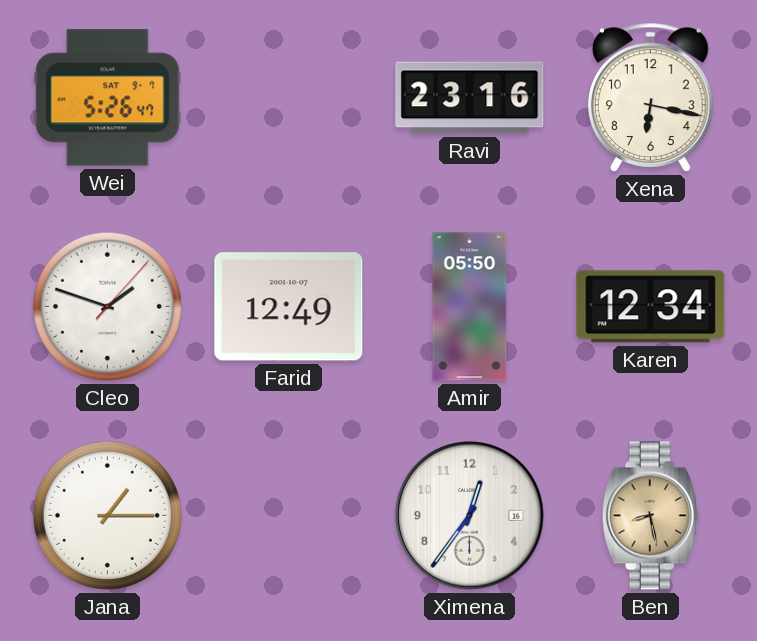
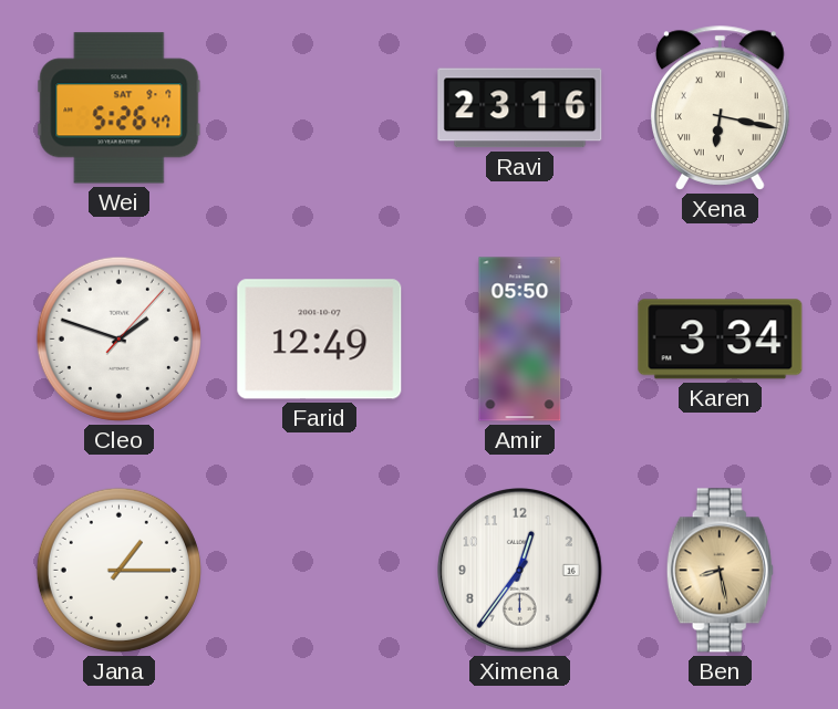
Xena numerals: Arabic -> Roman
Karen: 12:34 -> 3:34
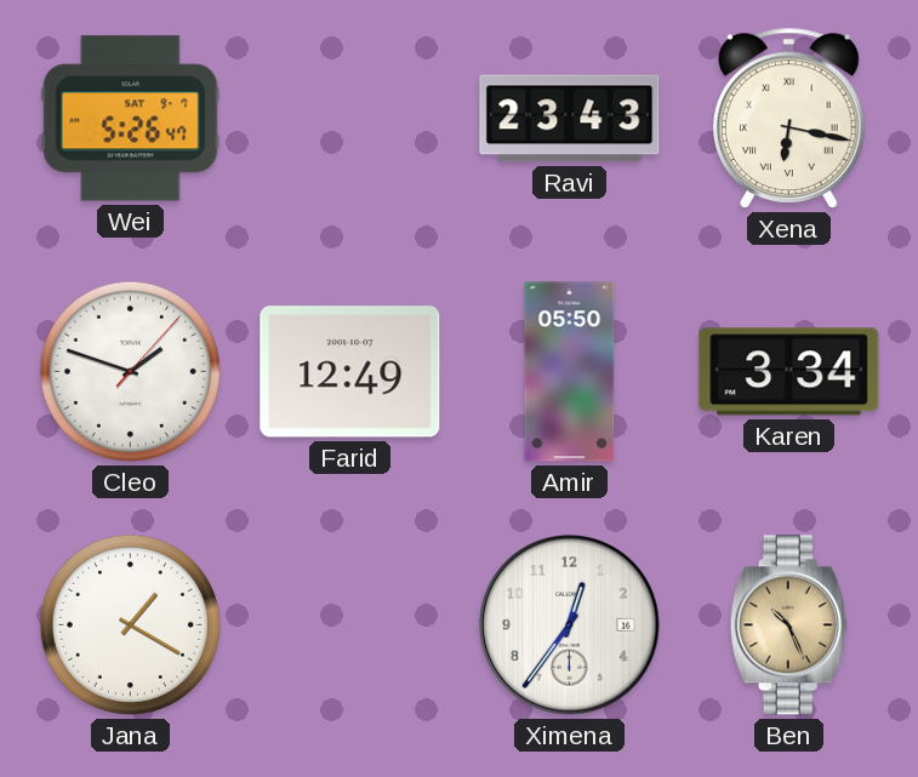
Ravi: 23:16 -> 23:43
Jana: 1:15 -> 1:20
Ben: 8:28 -> 10:26
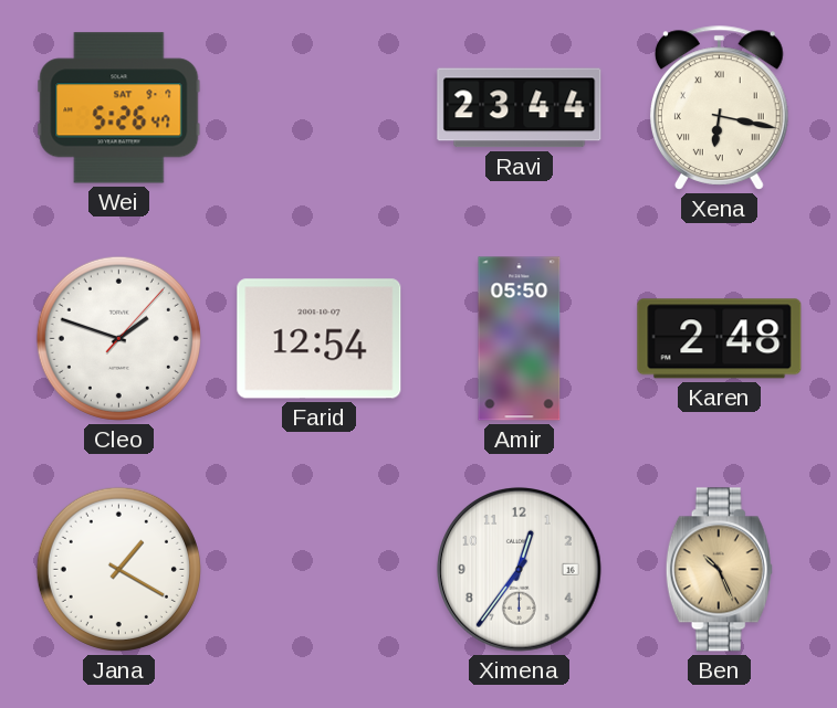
Ravi: 23:43 -> 23:44
Farid: 12:49 -> 12:54
Karen: 3:34 -> 2:48
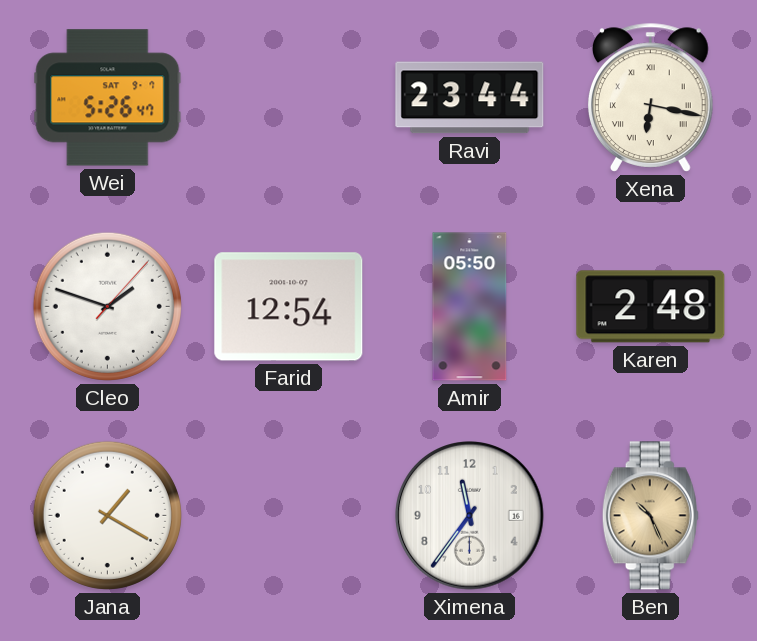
Ximena: 12:36 -> 11:36
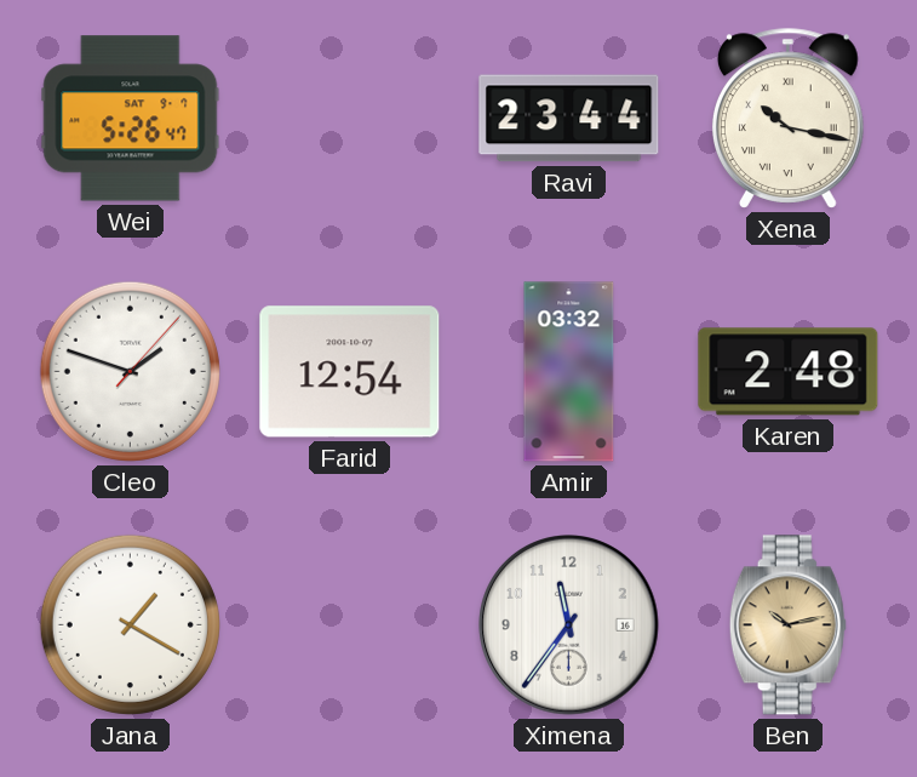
Xena: 6:17 -> 10:17
Amir: 05:50 -> 03:32
Ben: 10:26 -> 10:13
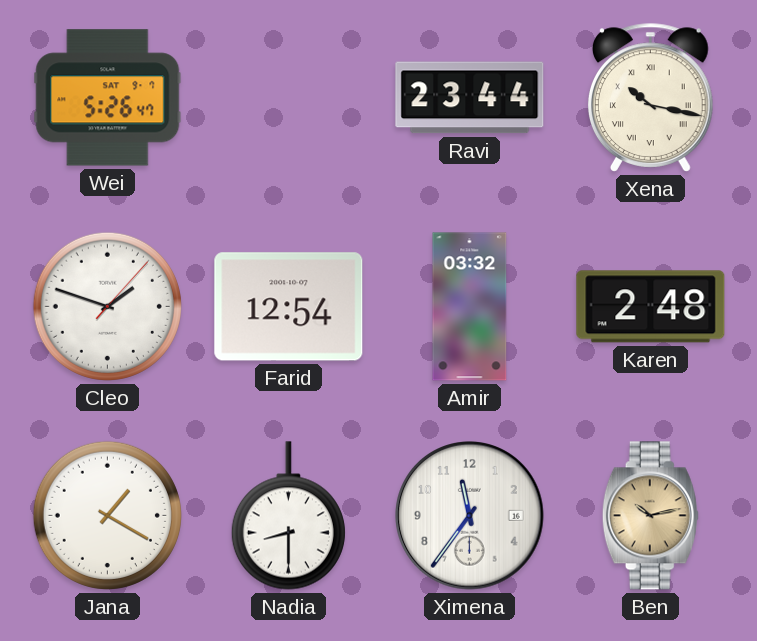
Nadia: none -> 8:30
